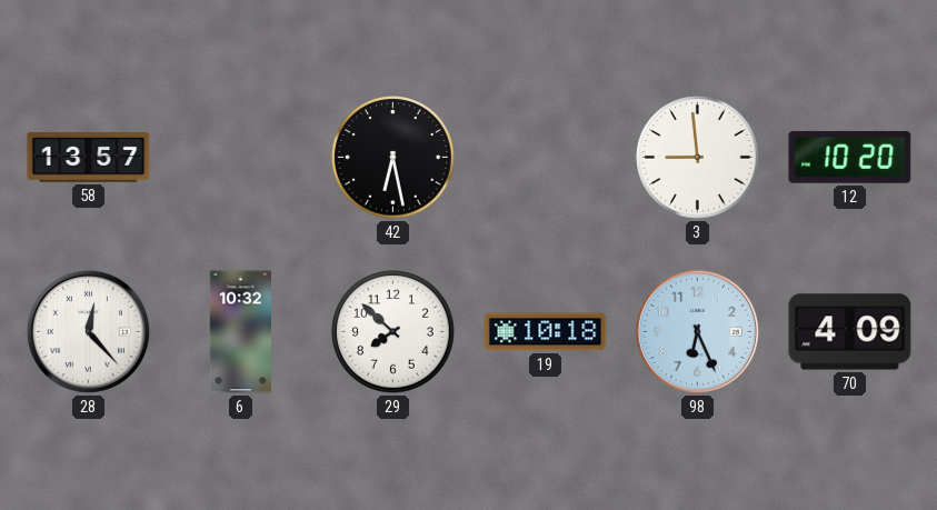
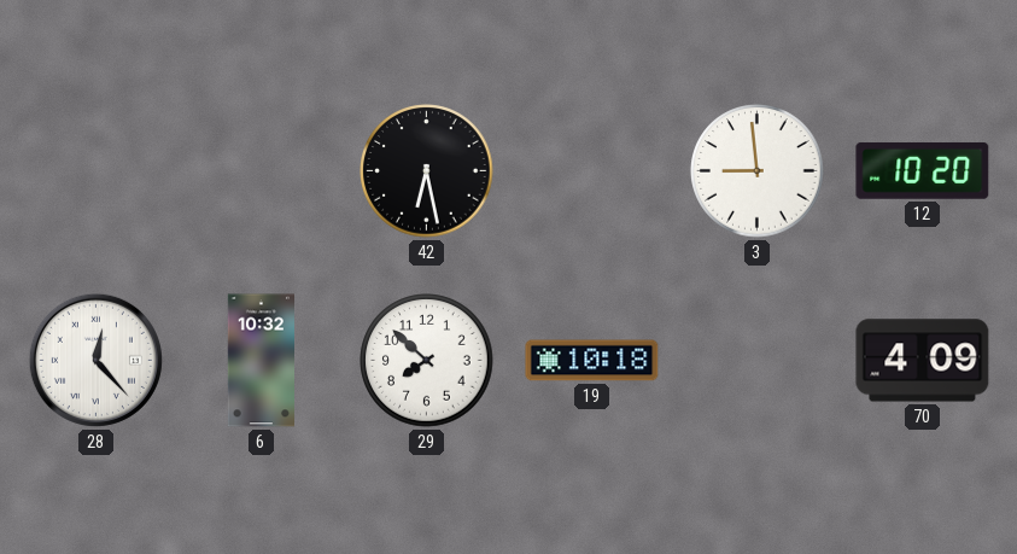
58: 13:57 -> none
98: 6:26 -> none
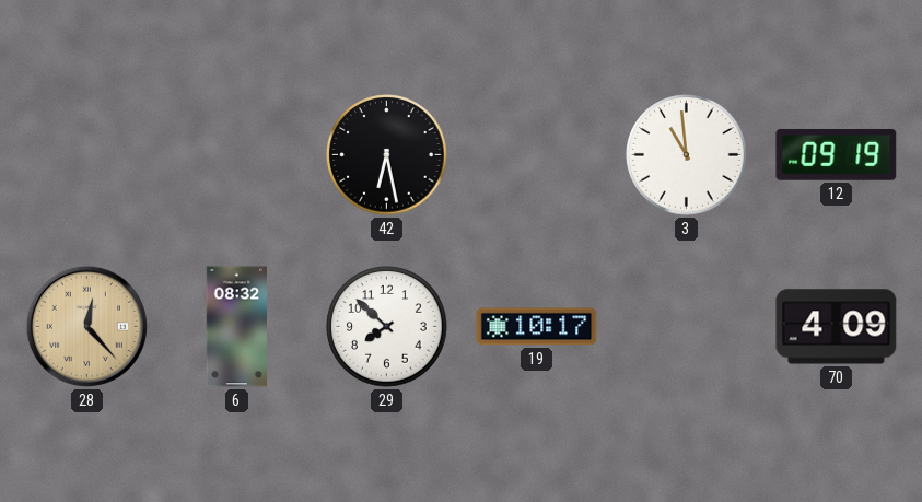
3: 8:59 -> 10:59
12: 10:20 -> 09:19
28 dial: white -> champagne
6: 10:32 -> 08:32
19: 10:18 -> 10:17
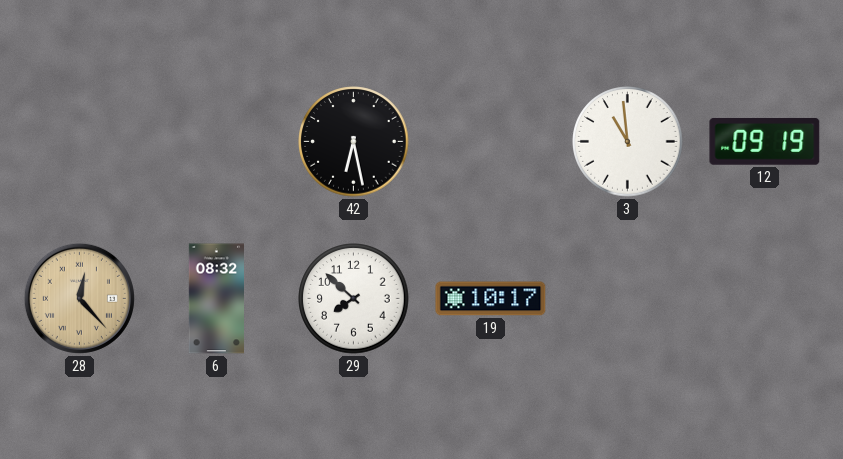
70: 4:09 -> none
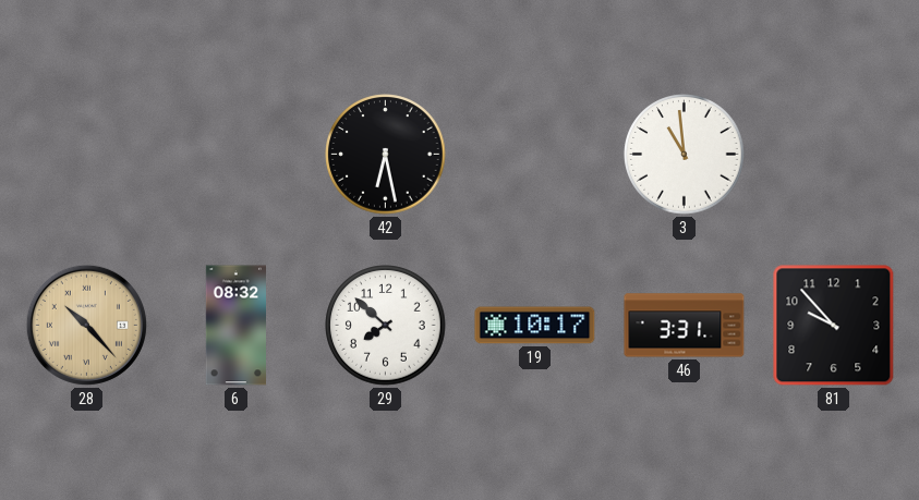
12: 09:19 -> none
28: 12:23 -> 10:23
46: none -> 3:31
81: none -> 9:53
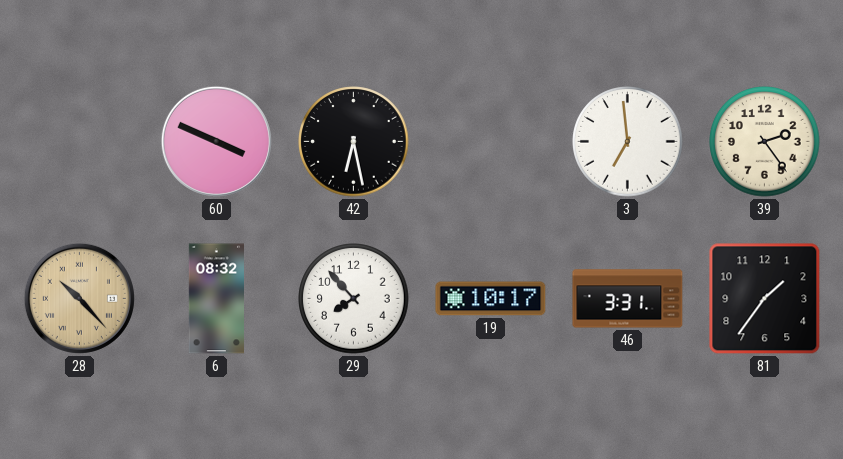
60: none -> 3:49
3: 10:59 -> 6:59
39: none -> 2:24
29: 7:52 -> 7:53
81: 9:53 -> 1:36
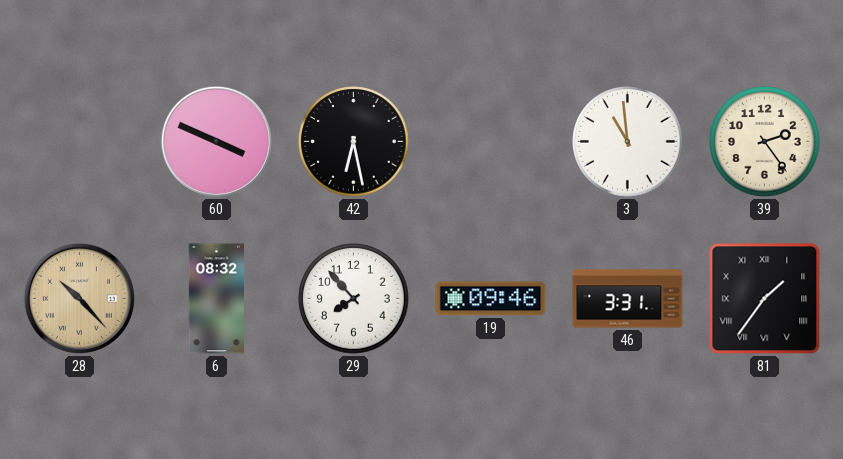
3: 6:59 -> 10:59
19: 10:17 -> 09:46
81 numerals: Arabic -> Roman
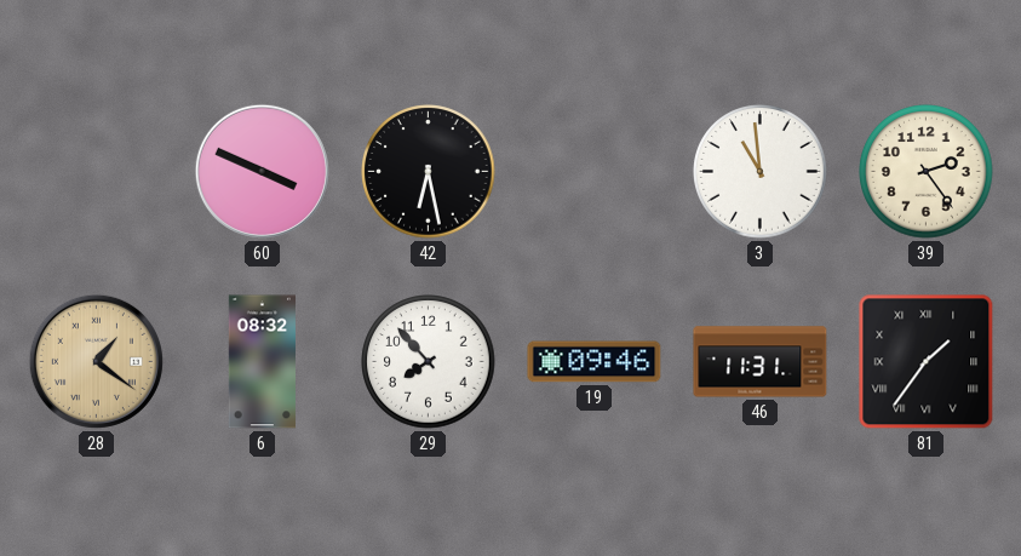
28: 10:23 -> 1:21
46: 3:31 -> 11:31
